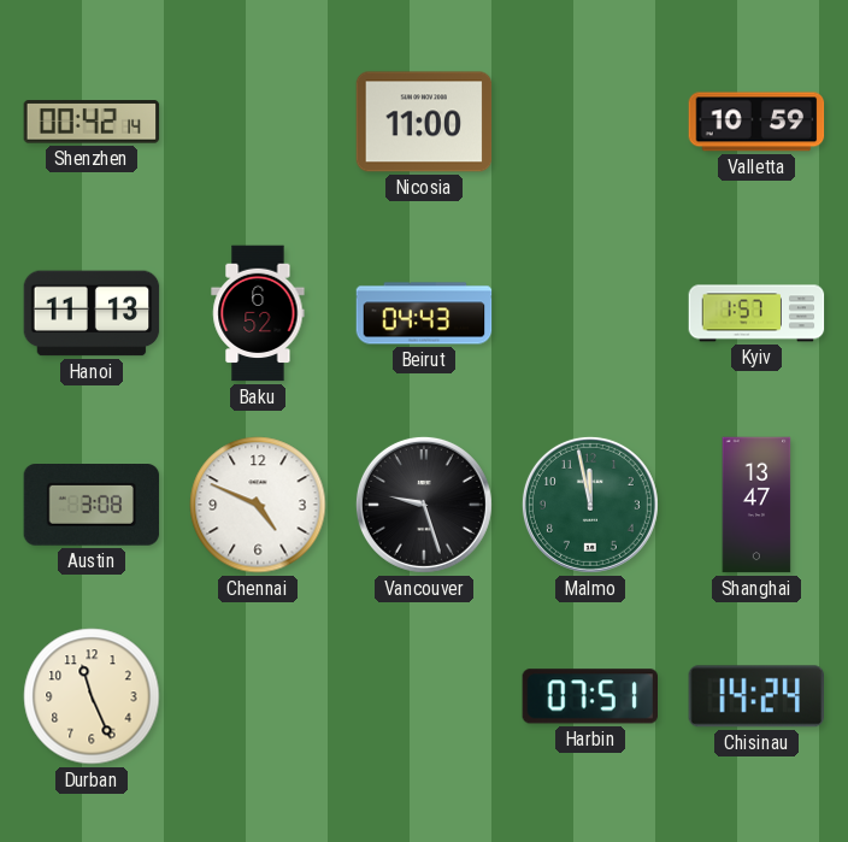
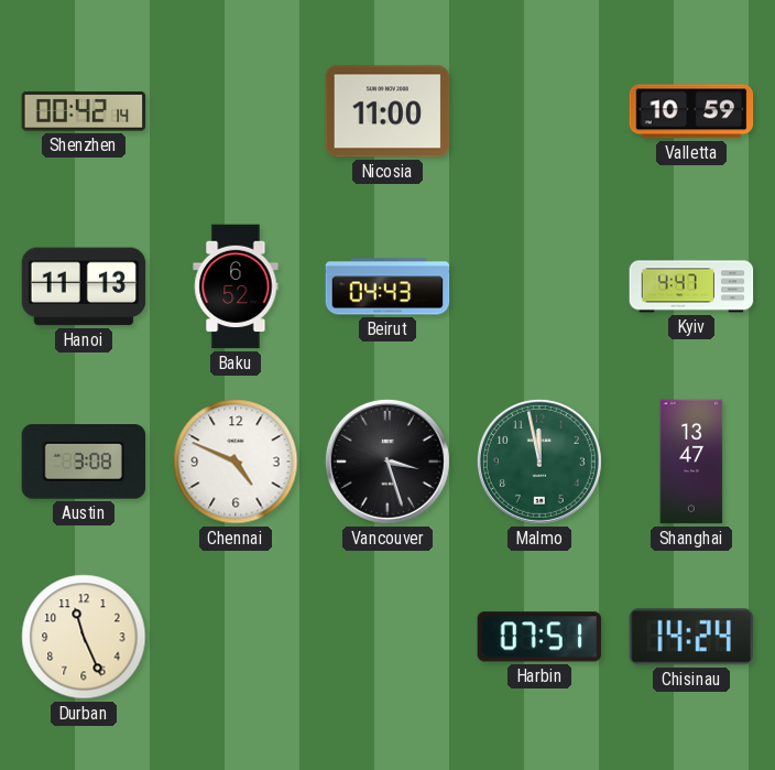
Kyiv: 1:57 -> 4:47
Vancouver: 9:27 -> 3:27
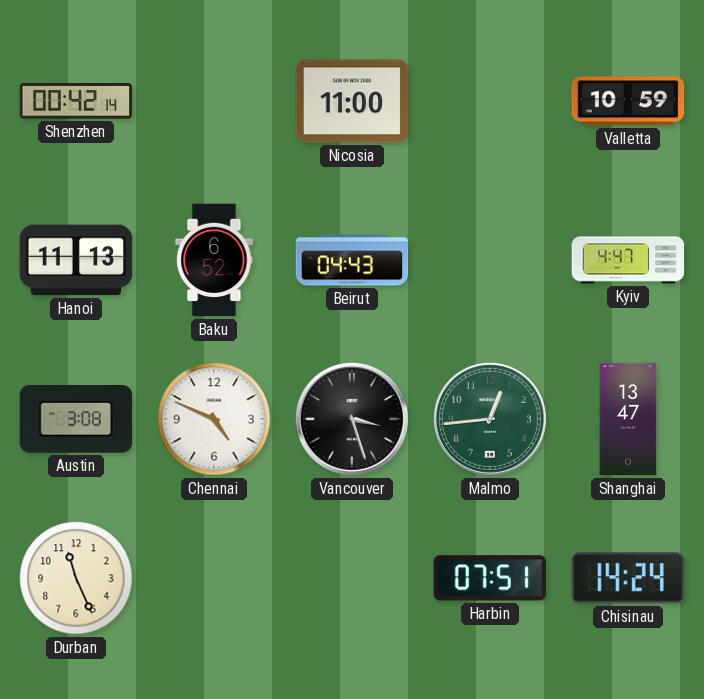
Malmo: 11:58 -> 12:44
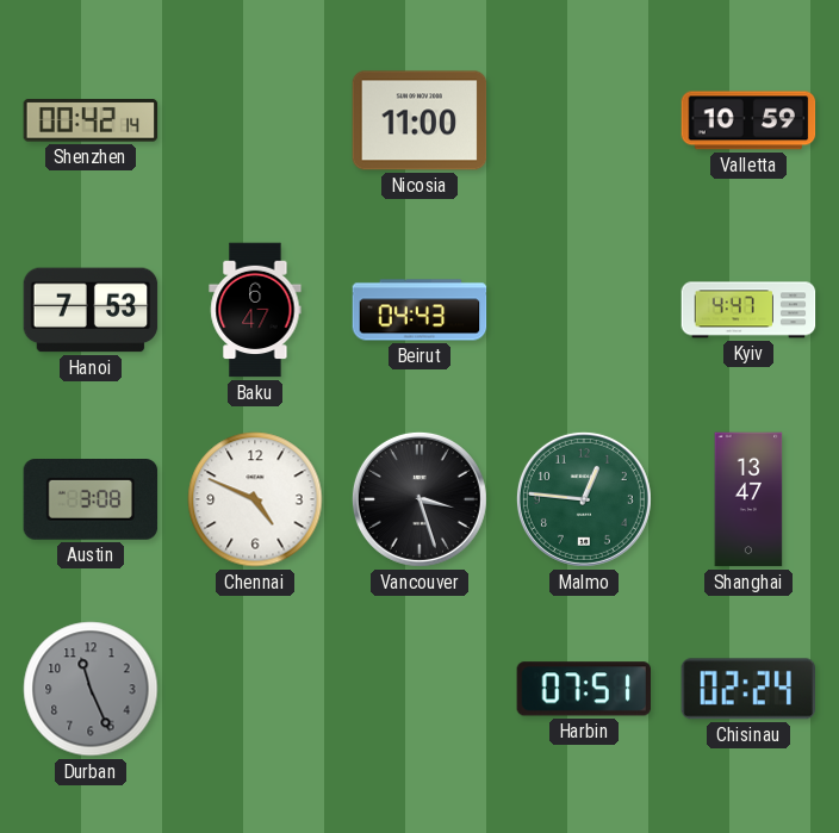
Hanoi: 11:13 -> 7:53
Baku: 6:52 -> 6:47
Malmo: 12:44 -> 12:46
Durban dial: cream -> grey
Chisinau: 14:24 -> 02:24
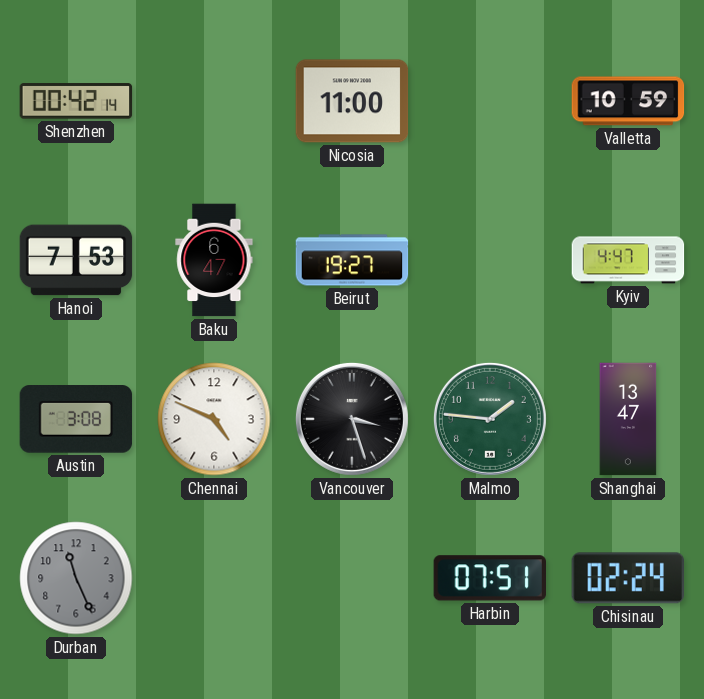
Beirut: 04:43 -> 19:27
Malmo: 12:46 -> 1:46
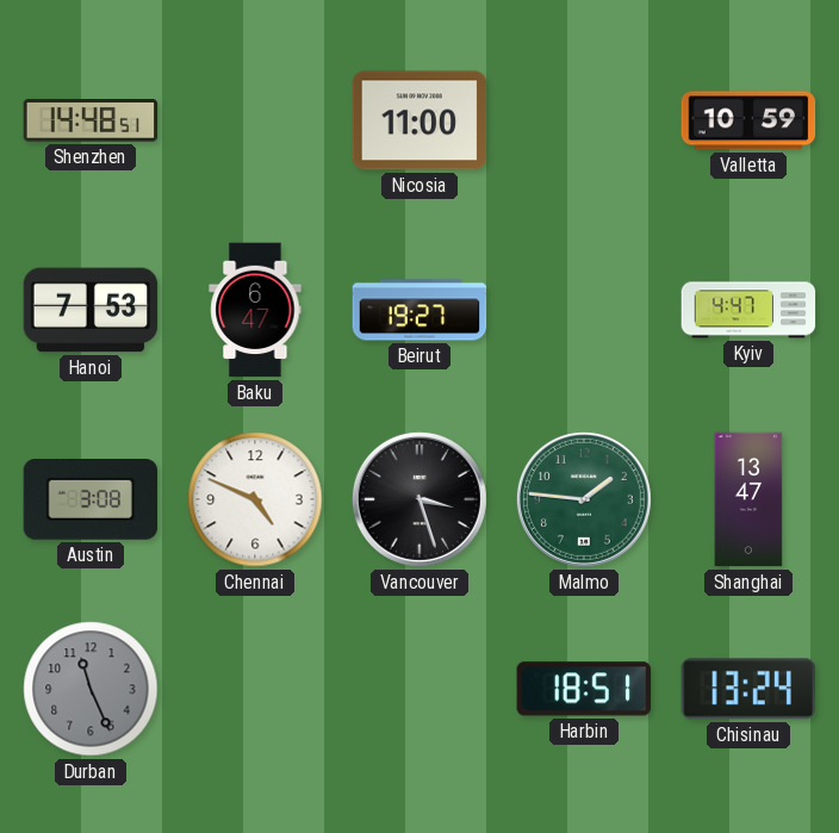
Shenzhen: 00:42 -> 14:48
Harbin: 07:51 -> 18:51
Chisinau: 02:24 -> 13:24
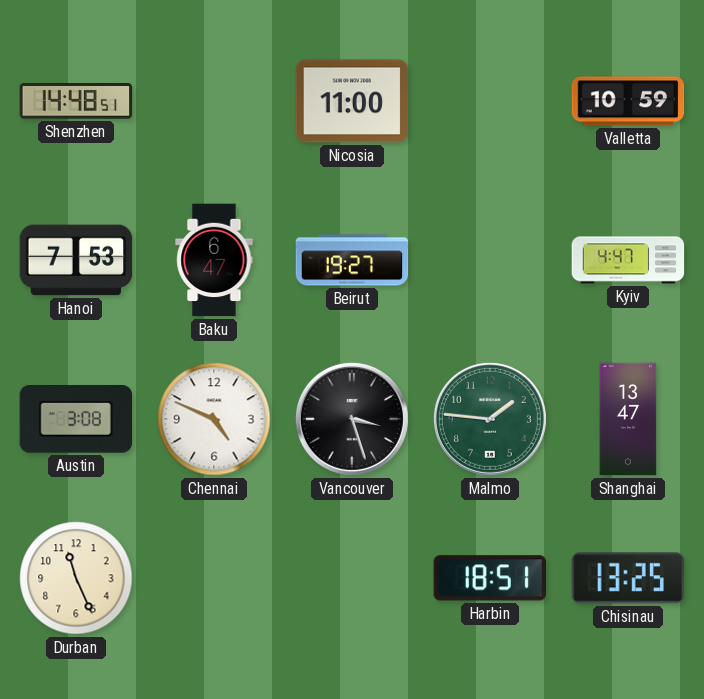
Durban dial: grey -> cream
Chisinau: 13:24 -> 13:25
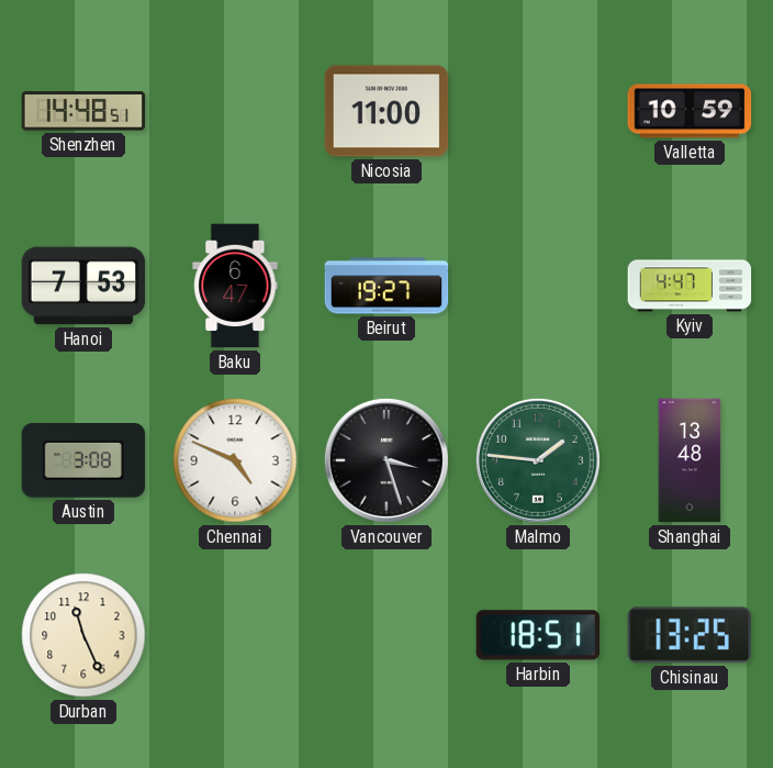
Shanghai: 13:47 -> 13:48
